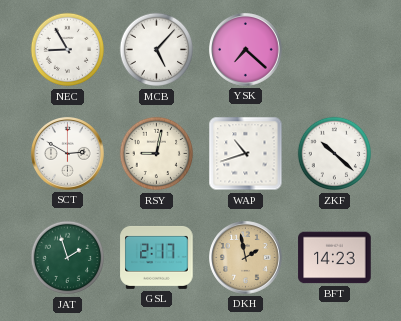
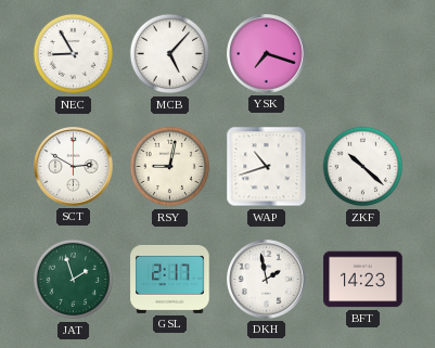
YSK: 7:22 -> 7:18
DKH dial: champagne -> white
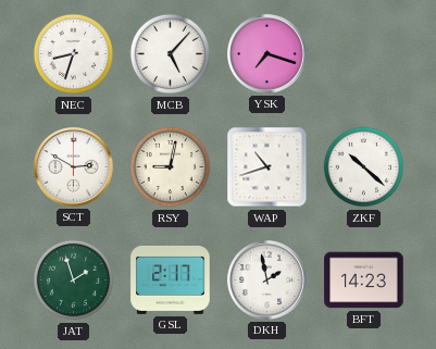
NEC: 8:55 -> 8:33
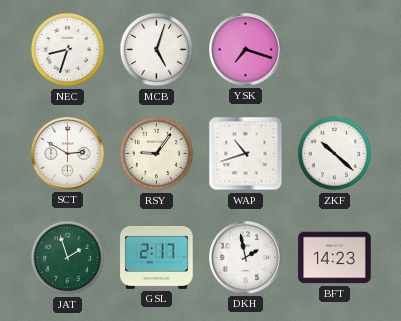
MCB: 5:07 -> 5:03
RSY: 9:02 -> 9:06
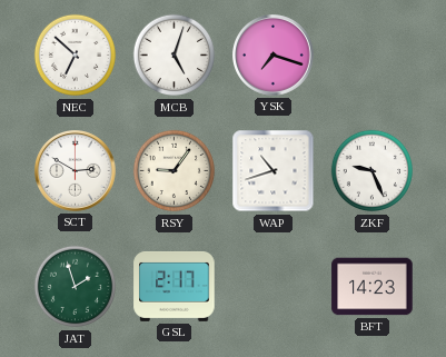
NEC: 8:33 -> 6:52
ZKF: 10:22 -> 9:26
DKH: 1:58 -> none
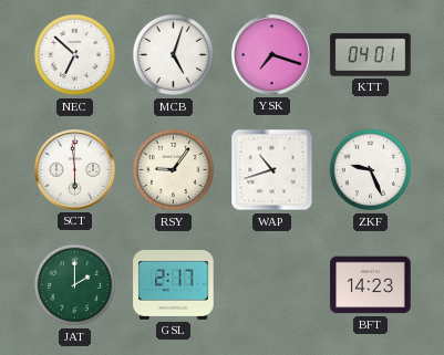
KTT: none -> 04:01
SCT: 2:50 -> 5:59
JAT: 1:57 -> 2:00
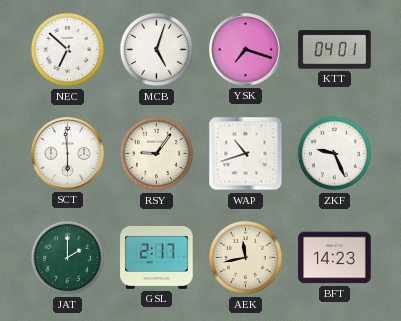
AEK: none -> 11:43
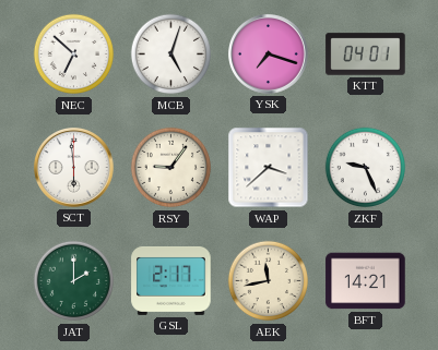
WAP: 10:42 -> 3:38
BFT: 14:23 -> 14:21
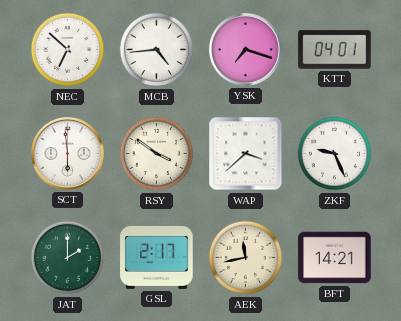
MCB: 5:03 -> 4:44
RSY: 9:06 -> 3:51
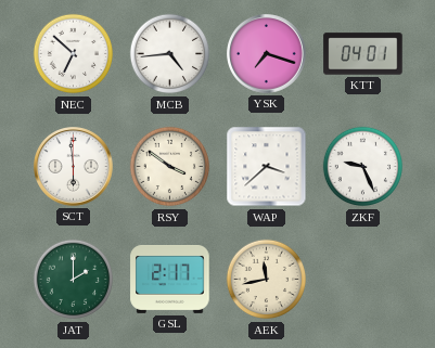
BFT: 14:21 -> none
